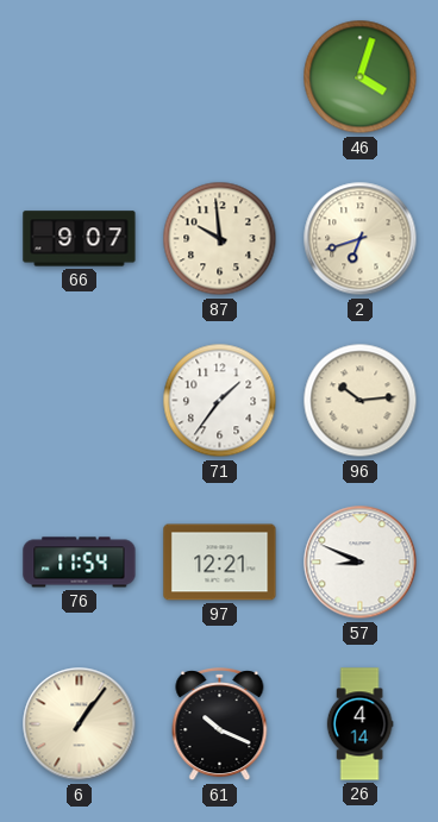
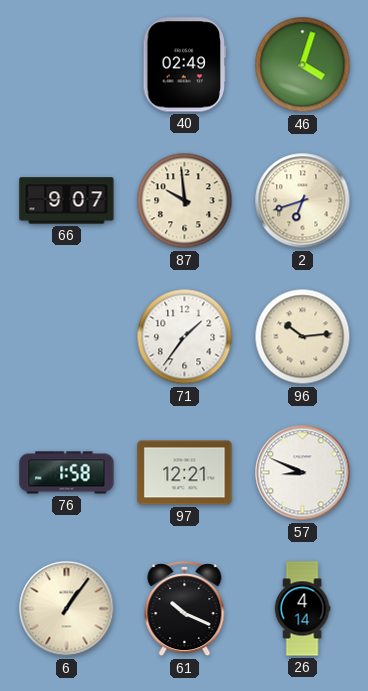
40: none -> 02:49
76: 11:54 -> 1:58
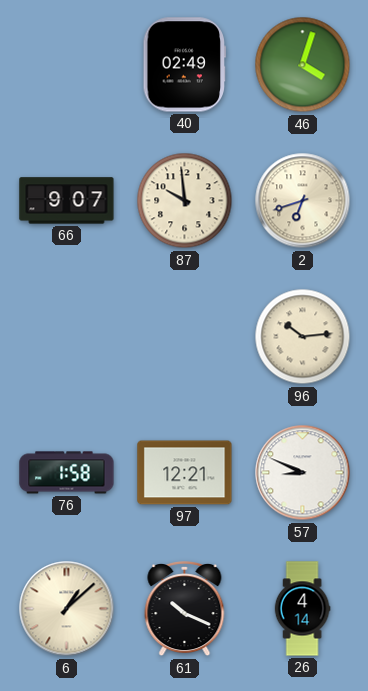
71: 1:36 -> none
6: 1:06 -> 1:08
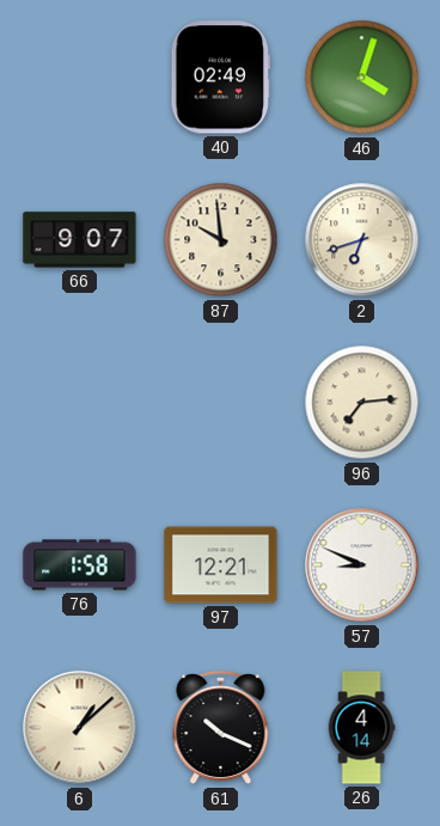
96: 10:14 -> 7:14
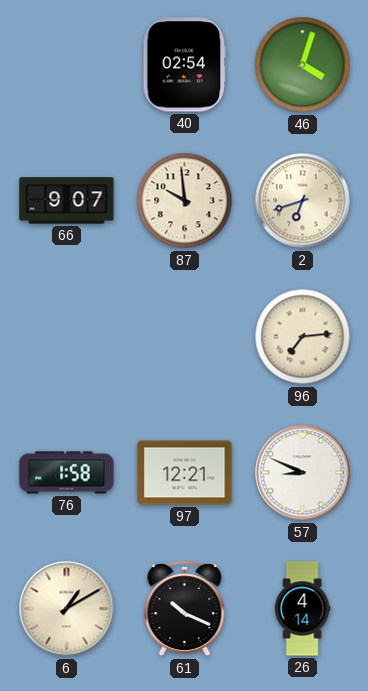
40: 02:49 -> 02:54
6: 1:08 -> 1:10
